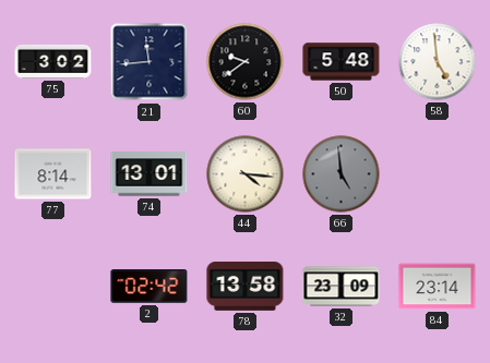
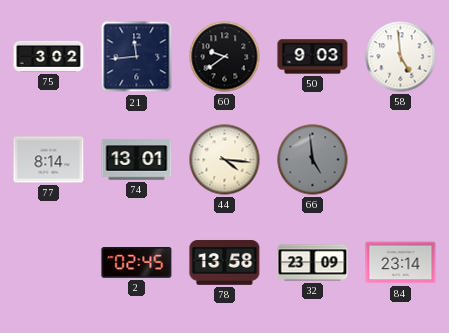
50: 5:48 -> 9:03
2: 02:42 -> 02:45
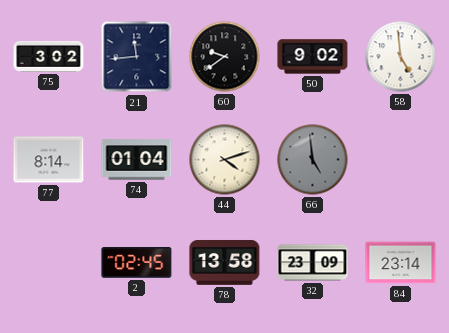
50: 9:03 -> 9:02
74: 13:01 -> 01:04
44: 4:16 -> 4:12
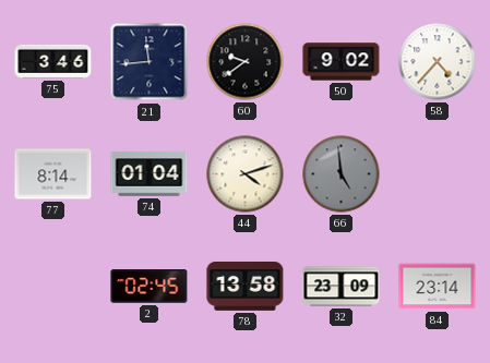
75: 3:02 -> 3:46
58: 4:59 -> 4:37
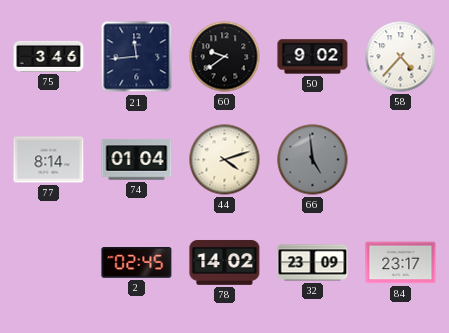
78: 13:58 -> 14:02
84: 23:14 -> 23:17
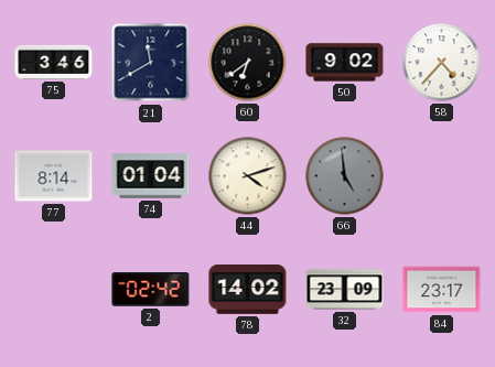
21: 11:44 -> 11:40
60: 9:39 -> 6:39
2: 02:45 -> 02:42
